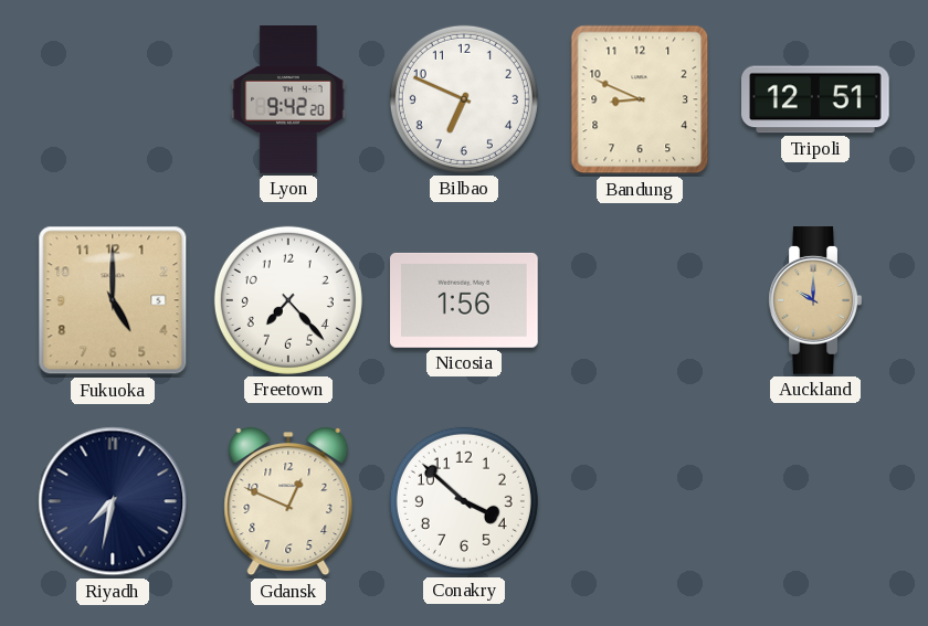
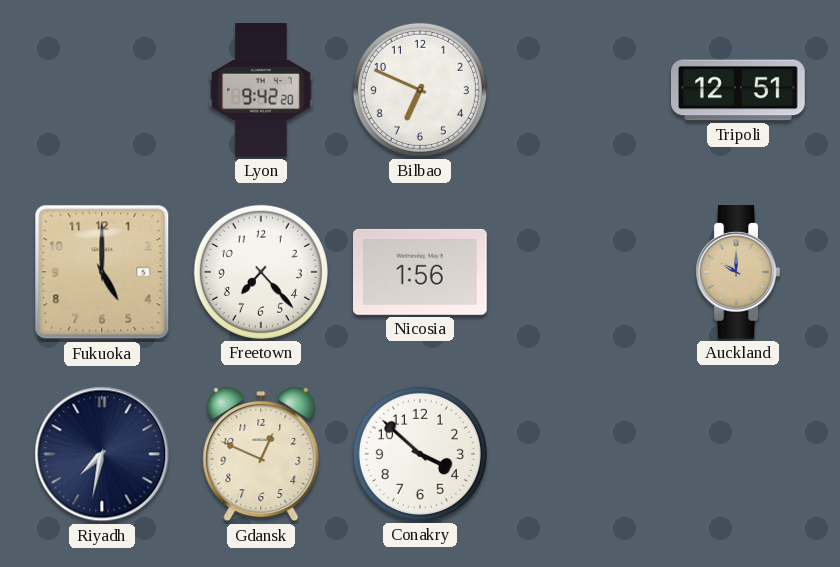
Bandung: 8:49 -> none
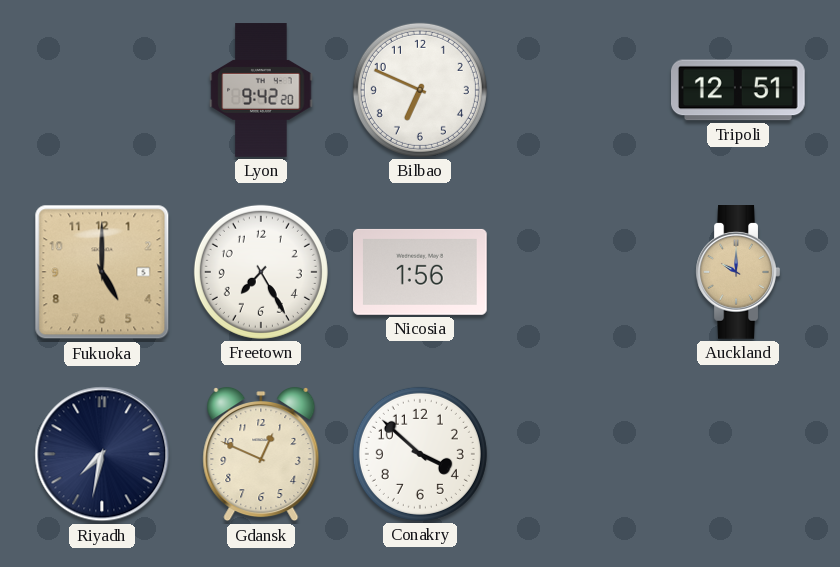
Freetown: 7:23 -> 7:25
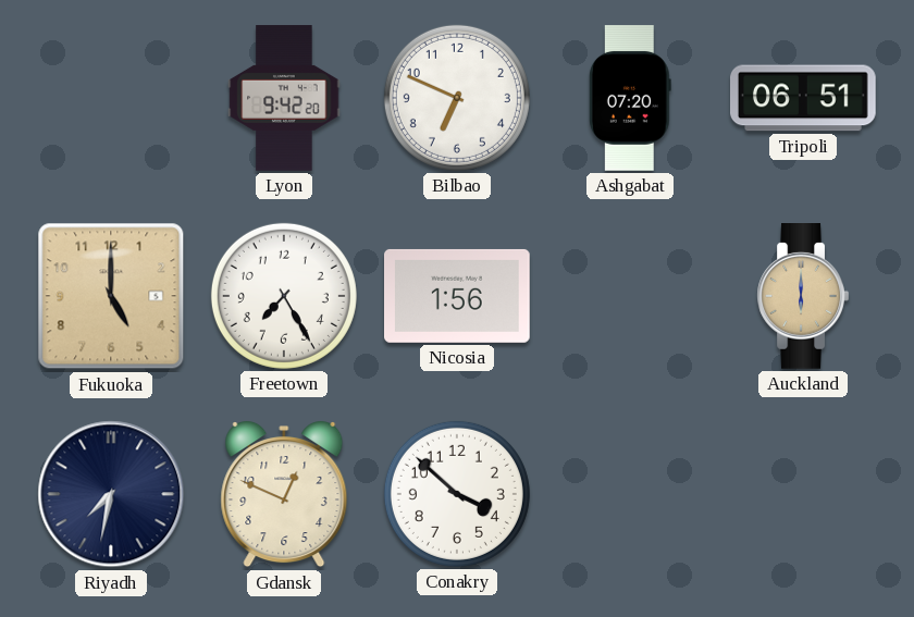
Ashgabat: none -> 07:20
Tripoli: 12:51 -> 06:51
Auckland: 10:00 -> 6:00
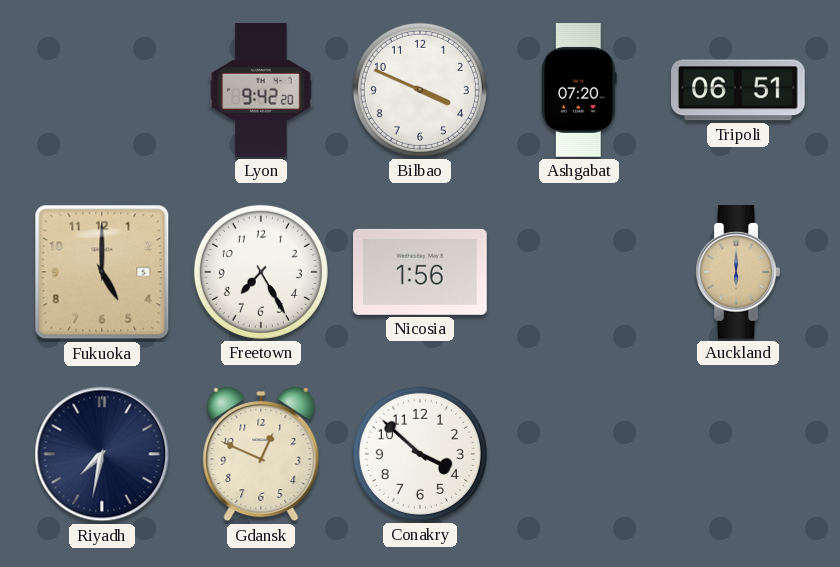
Bilbao: 6:49 -> 3:49
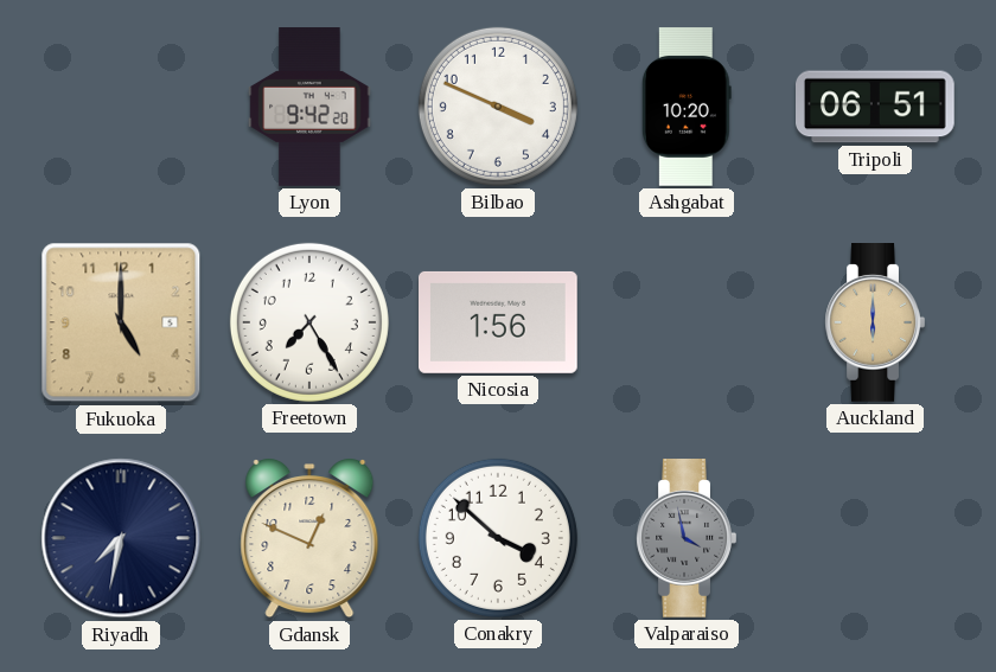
Ashgabat: 07:20 -> 10:20
Valparaiso: none -> 3:58
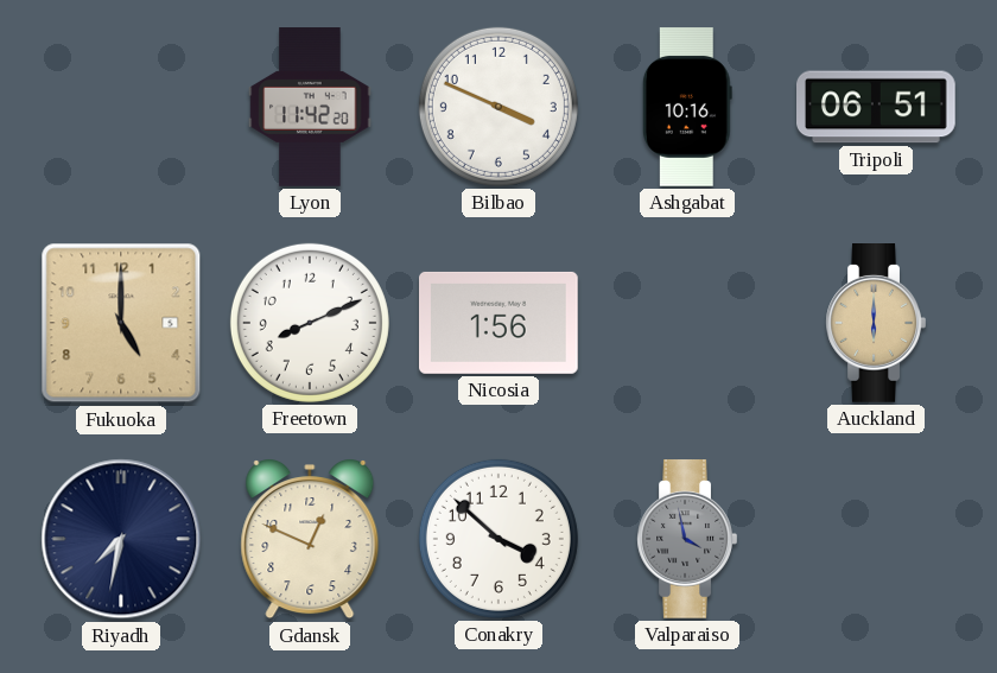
Lyon: 9:42 -> 11:42
Ashgabat: 10:20 -> 10:16
Freetown: 7:25 -> 8:11
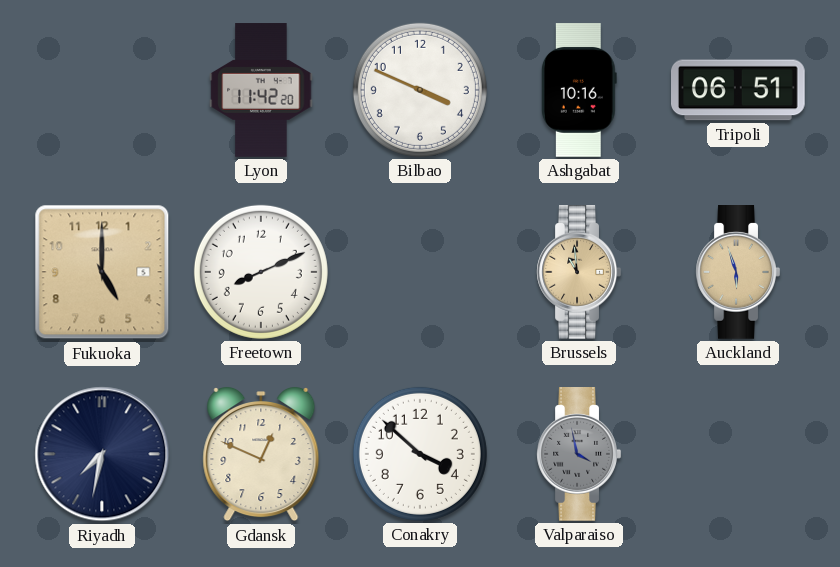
Nicosia: 1:56 -> none
Brussels: none -> 10:59
Auckland: 6:00 -> 5:57
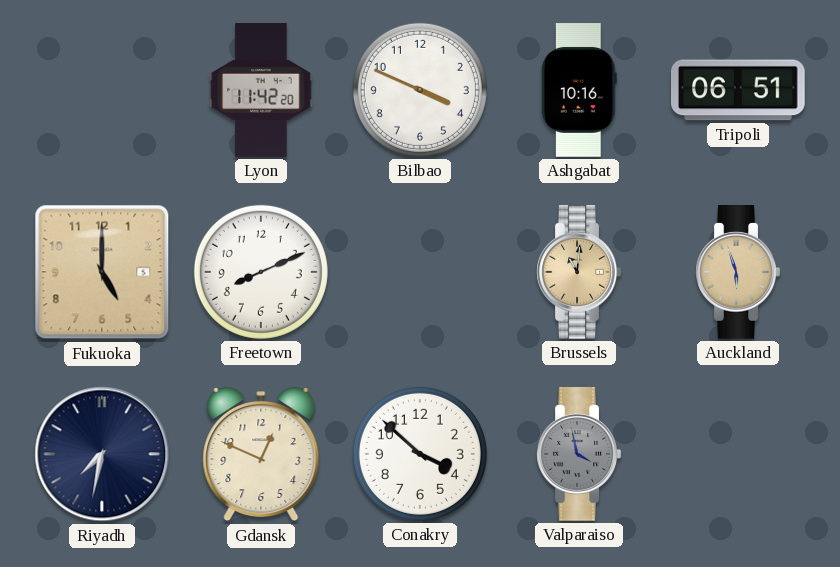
Brussels: 10:59 -> 11:01
